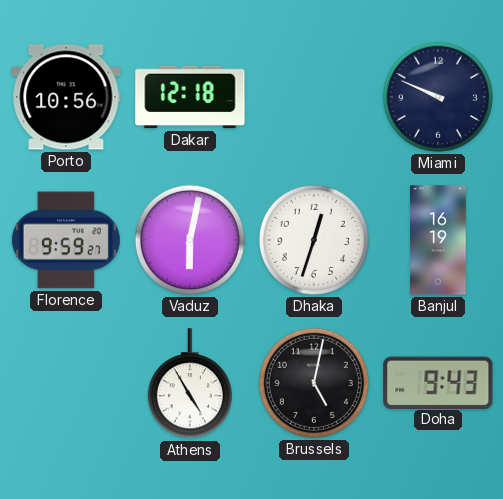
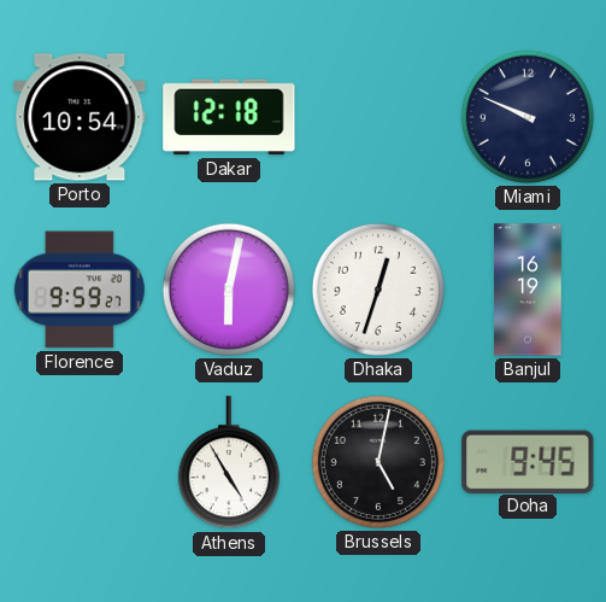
Porto: 10:56 -> 10:54
Doha: 9:43 -> 9:45
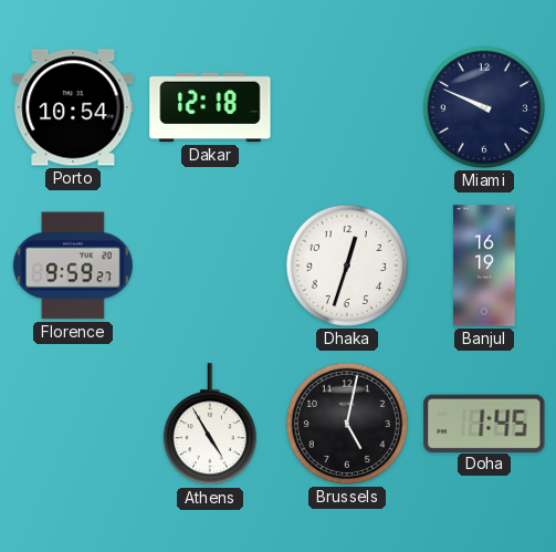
Vaduz: 6:02 -> none
Doha: 9:45 -> 1:45
